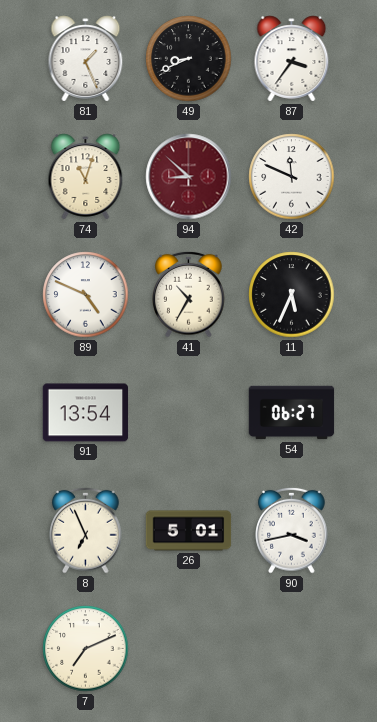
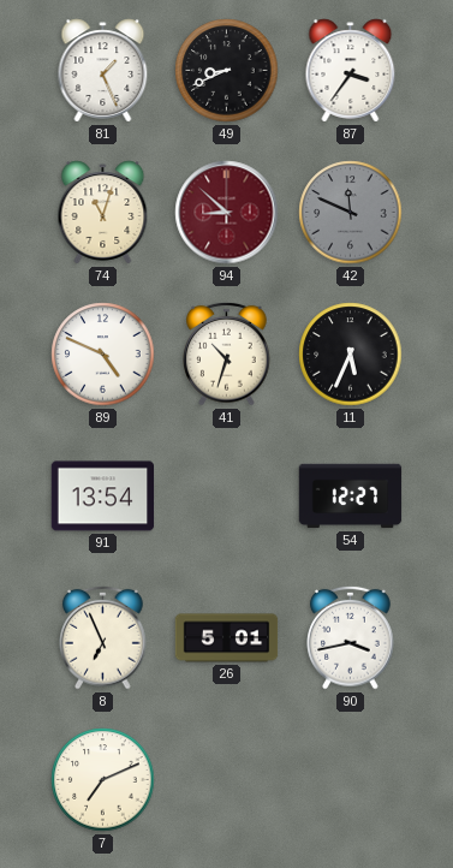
42 dial: white -> grey
41: 10:35 -> 10:33
54: 06:27 -> 12:27
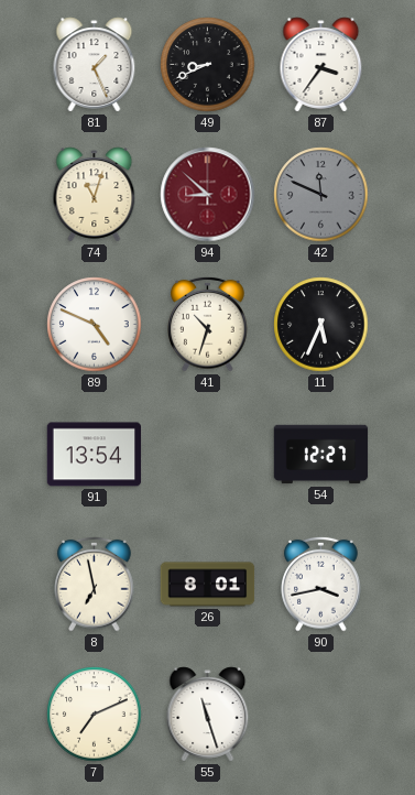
8: 6:56 -> 6:58
26: 5:01 -> 8:01
55: none -> 11:27
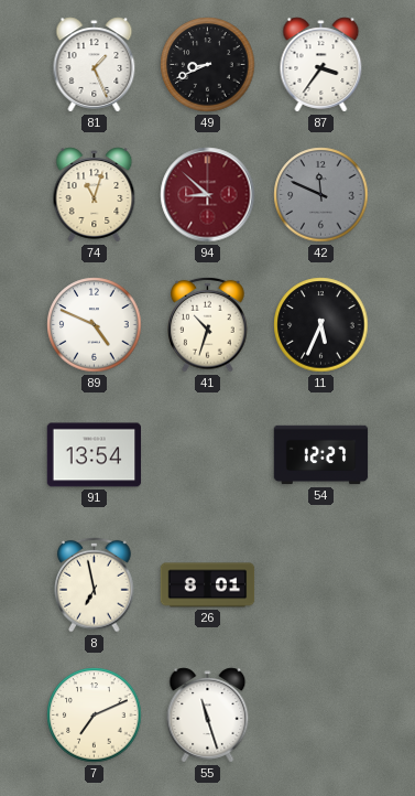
90: 3:43 -> none
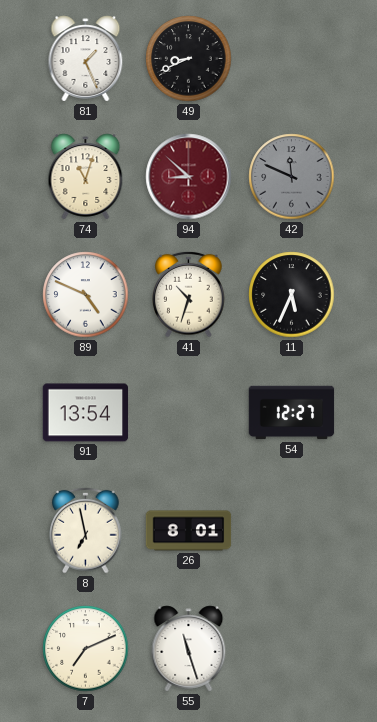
87: 3:36 -> none
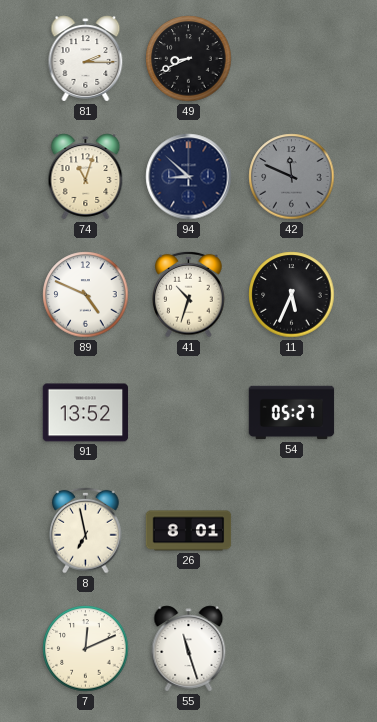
81: 1:26 -> 2:15
94 dial: burgundy -> navy
91: 13:54 -> 13:52
54: 12:27 -> 05:27
7: 7:11 -> 12:11
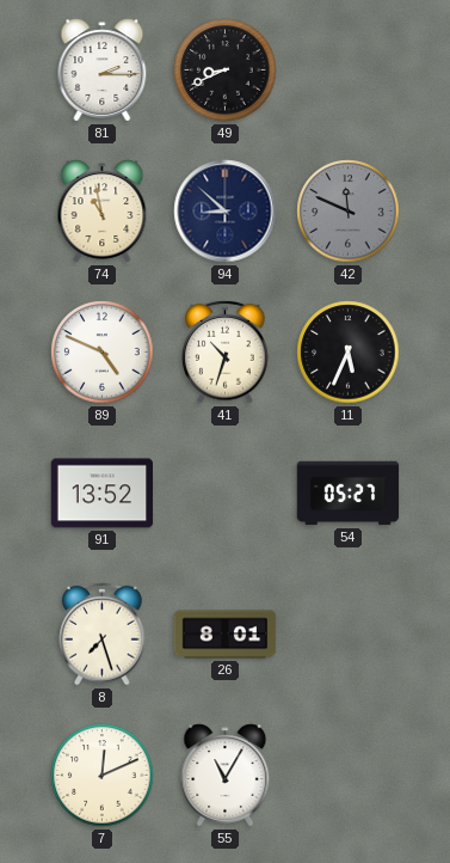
74: 11:03 -> 10:58
8: 6:58 -> 7:27
55: 11:27 -> 11:05
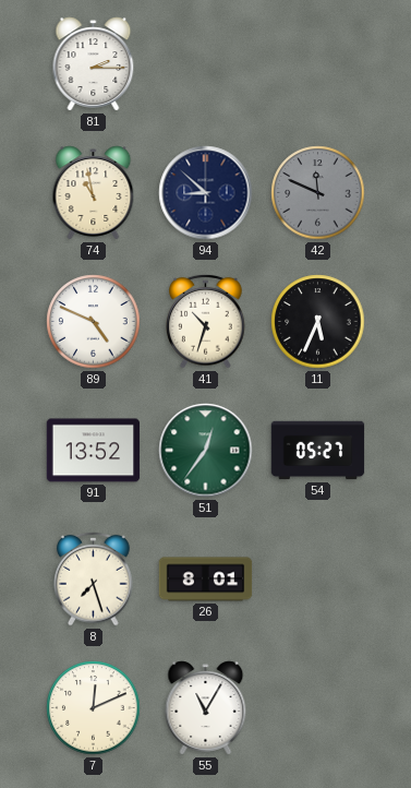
49: 8:41 -> none
51: none -> 12:36
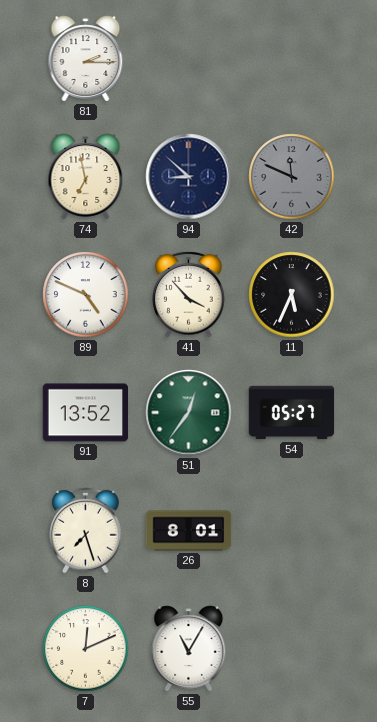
74: 10:58 -> 6:58
41: 10:33 -> 3:53
